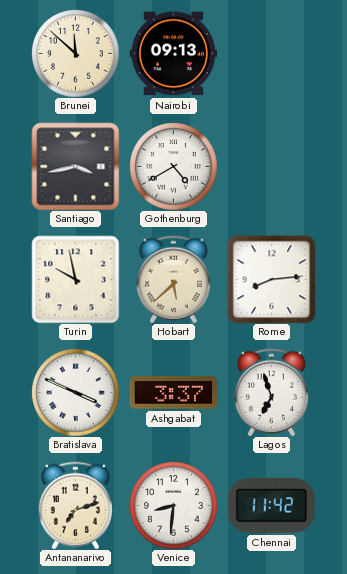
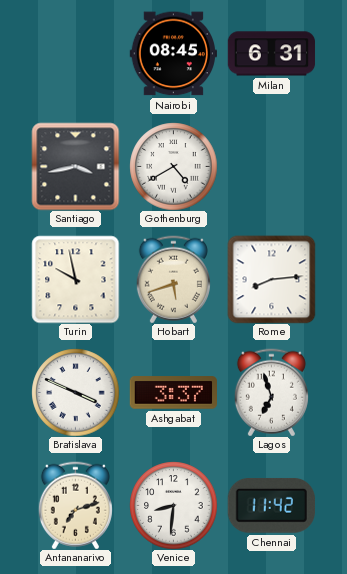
Brunei: 11:52 -> none
Nairobi: 09:13 -> 08:45
Milan: none -> 6:31
Hobart: 5:38 -> 5:42
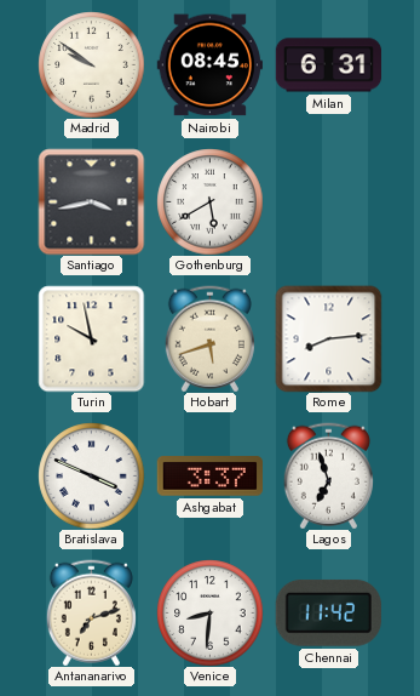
Madrid: none -> 9:51
Gothenburg: 4:40 -> 5:40
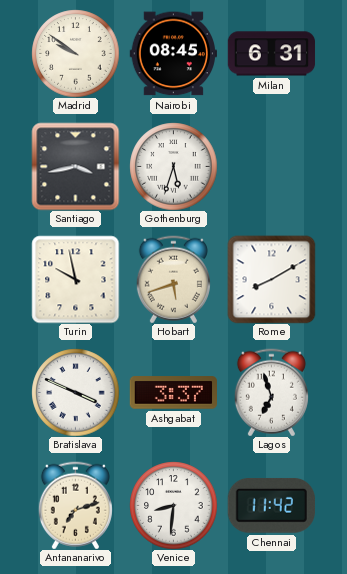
Gothenburg: 5:40 -> 5:33
Rome: 8:14 -> 8:10
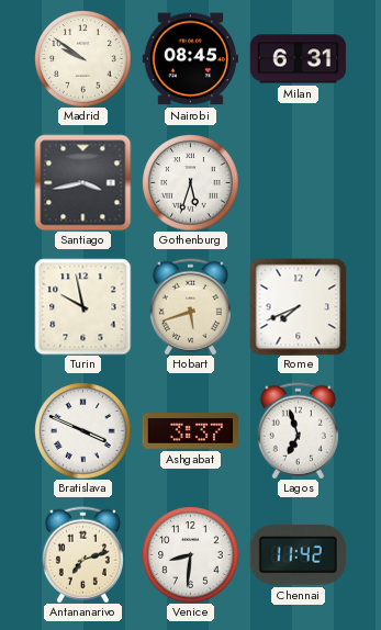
Rome: 8:10 -> 7:41
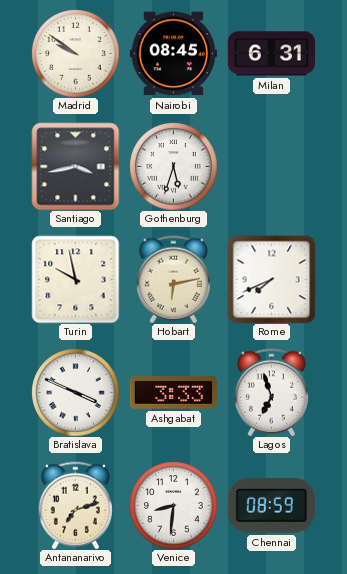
Hobart: 5:42 -> 6:13
Ashgabat: 3:37 -> 3:33
Chennai: 11:42 -> 08:59
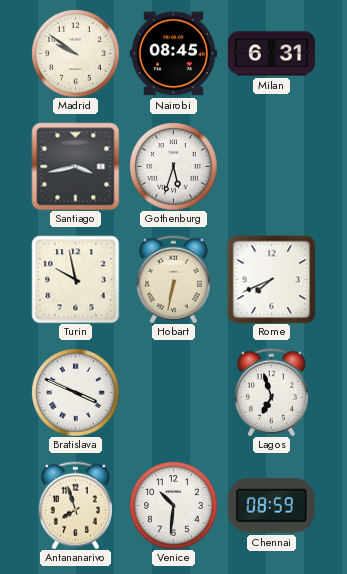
Hobart: 6:13 -> 6:32
Ashgabat: 3:33 -> none
Antananarivo: 7:12 -> 7:57
Venice: 8:31 -> 10:31
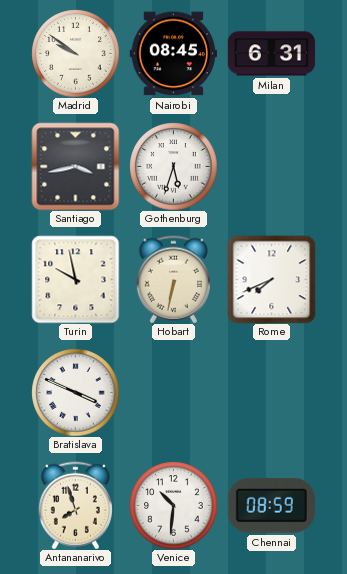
Lagos: 6:57 -> none
